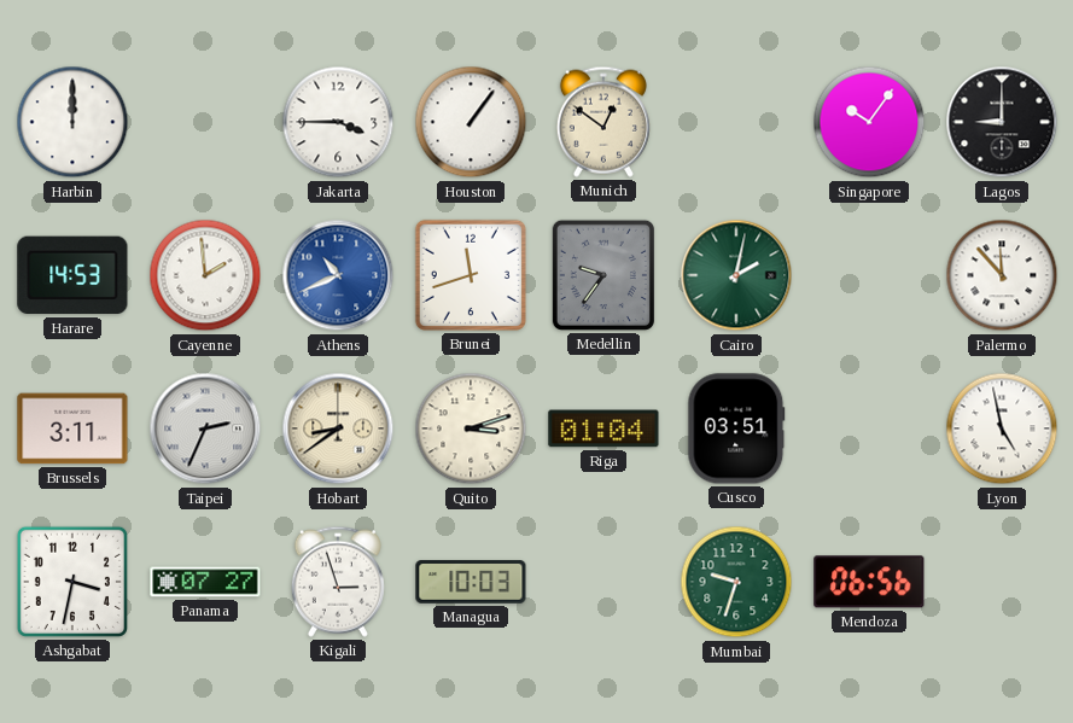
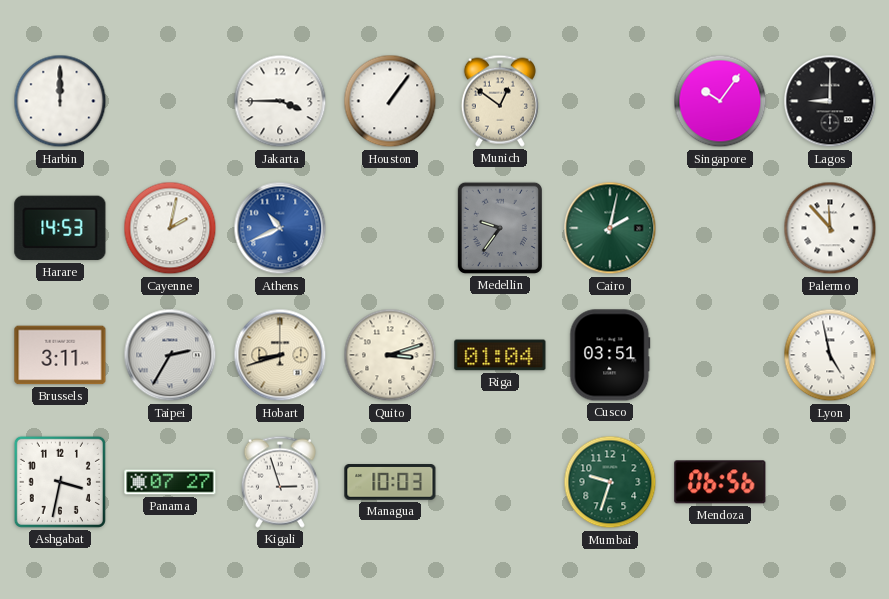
Cayenne: 1:59 -> 2:02
Brunei: 11:42 -> none
Taipei: 2:34 -> 2:35
Hobart: 8:39 -> 8:42
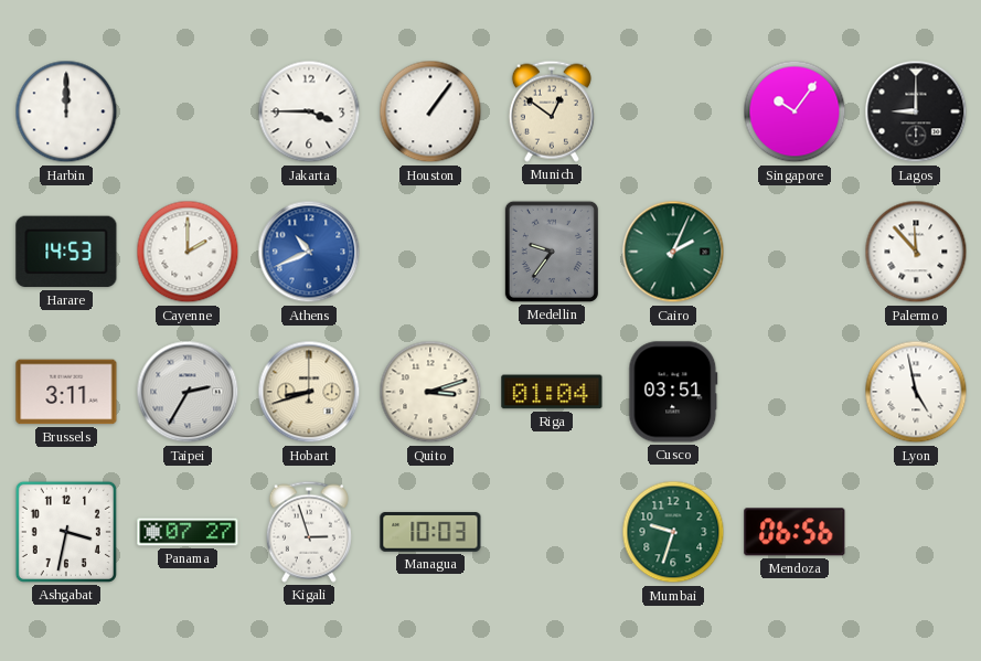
Cayenne: 2:02 -> 2:00
Cairo: 2:02 -> 2:04
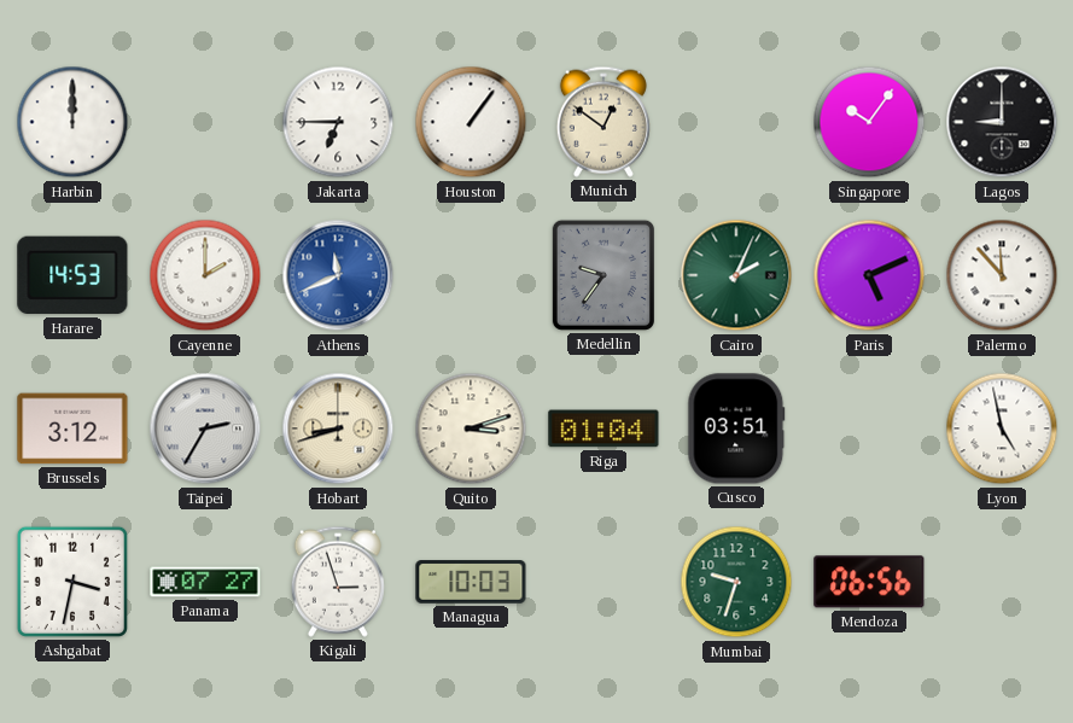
Jakarta: 3:45 -> 6:45
Athens: 10:41 -> 11:41
Paris: none -> 5:11
Brussels: 3:11 -> 3:12
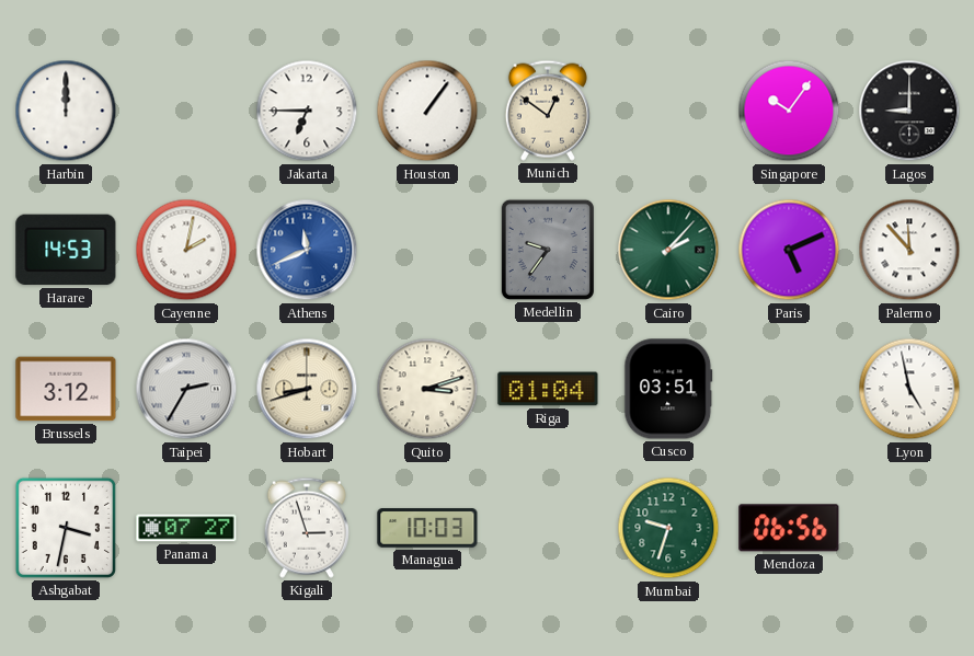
Cayenne: 2:00 -> 2:02
Cairo: 2:04 -> 2:07
